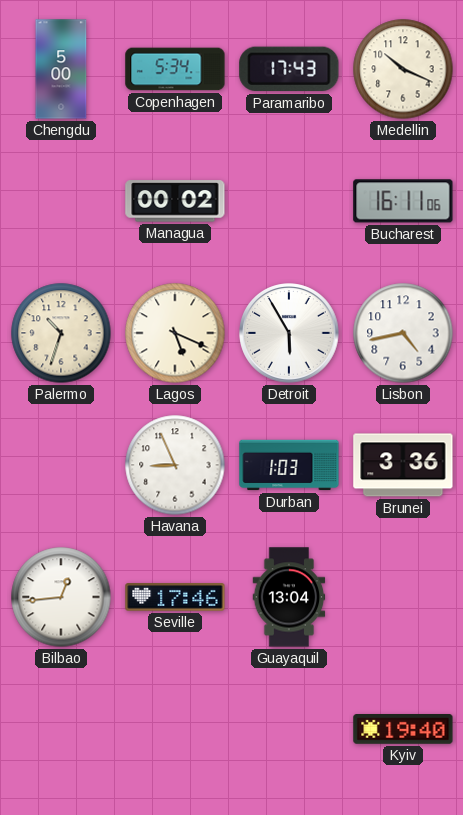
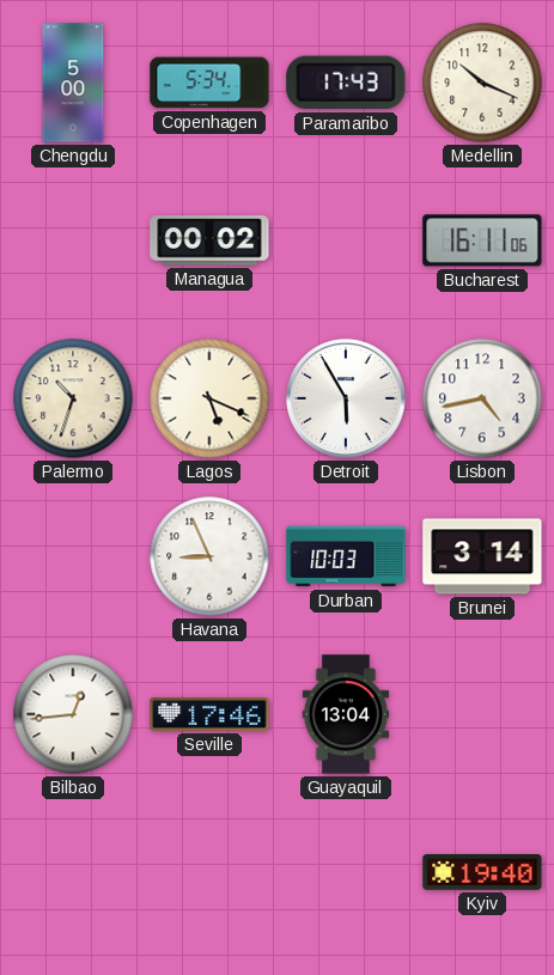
Durban: 1:03 -> 10:03
Brunei: 3:36 -> 3:14
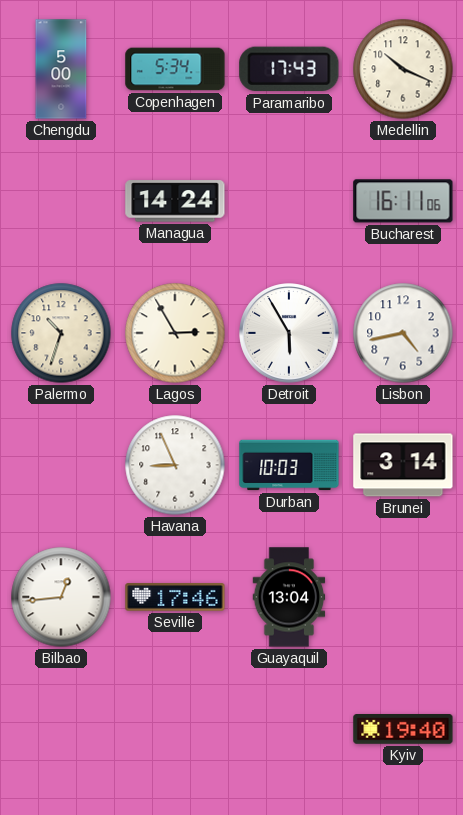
Managua: 00:02 -> 14:24
Lagos: 5:19 -> 2:55
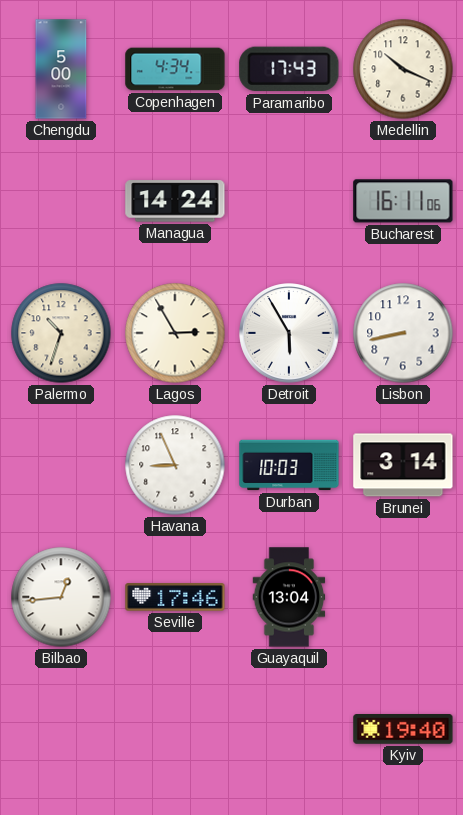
Copenhagen: 5:34 -> 4:34
Lisbon: 4:43 -> 8:43
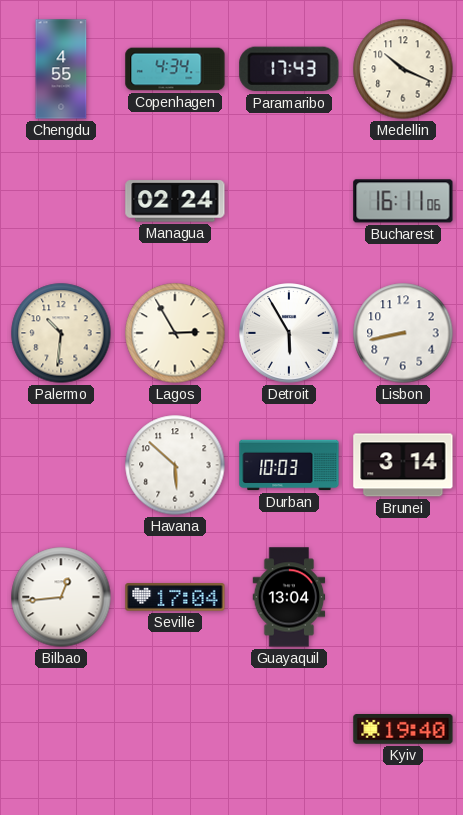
Chengdu: 5:00 -> 4:55
Managua: 14:24 -> 02:24
Palermo: 10:33 -> 10:31
Havana: 8:56 -> 5:52
Seville: 17:46 -> 17:04
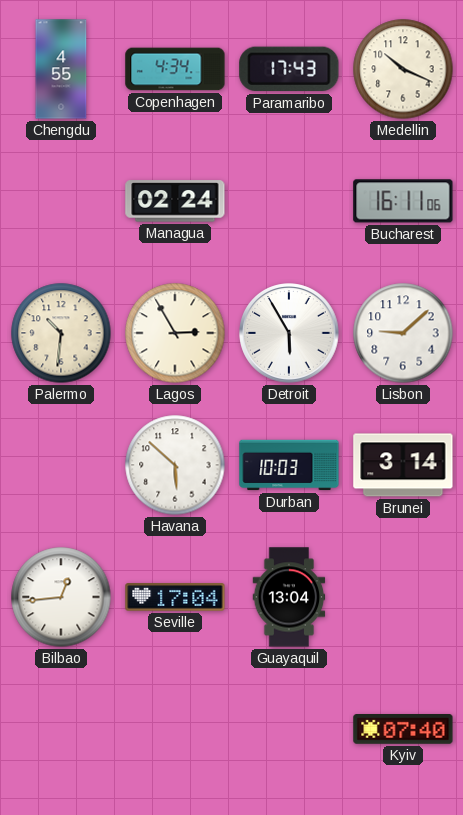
Lisbon: 8:43 -> 9:08
Kyiv: 19:40 -> 07:40
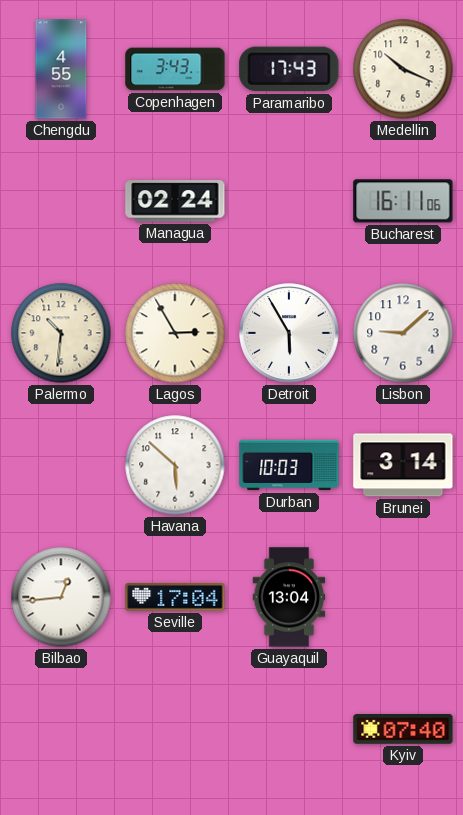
Copenhagen: 4:34 -> 3:43
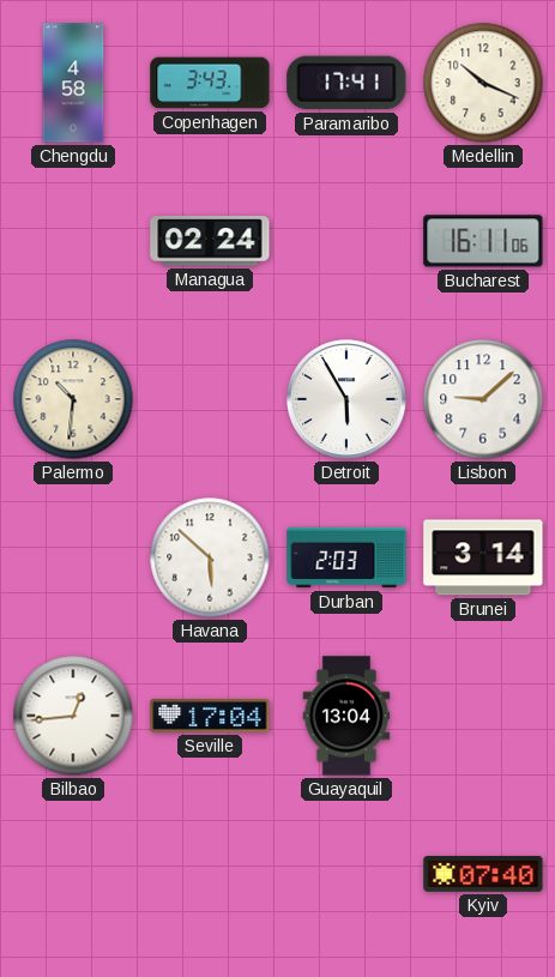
Chengdu: 4:55 -> 4:58
Paramaribo: 17:43 -> 17:41
Lagos: 2:55 -> none
Durban: 10:03 -> 2:03
